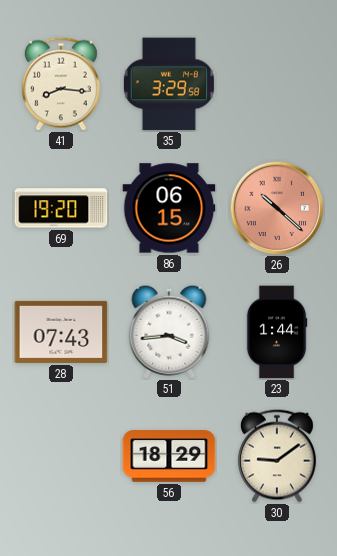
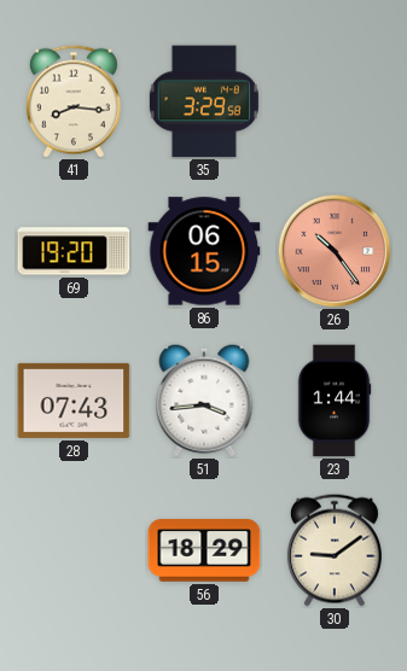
26: 10:22 -> 10:24
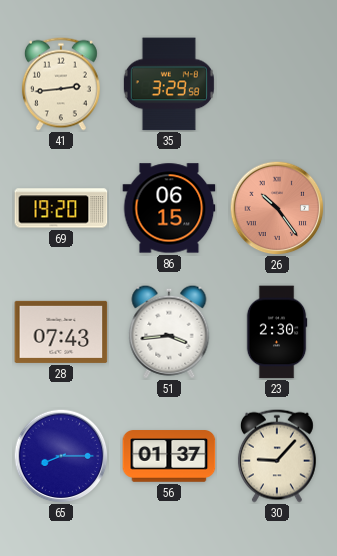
41: 8:16 -> 2:44
23: 1:44 -> 2:30
65: none -> 8:15
56: 18:29 -> 01:37
30: 9:09 -> 9:07
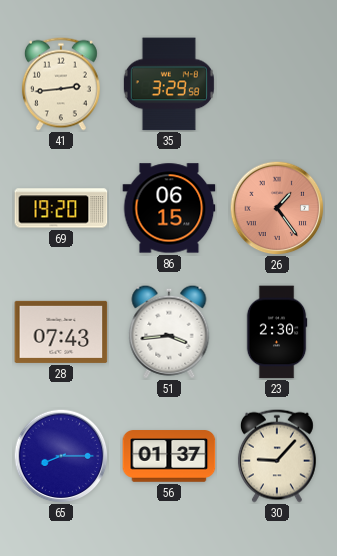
26: 10:24 -> 1:24
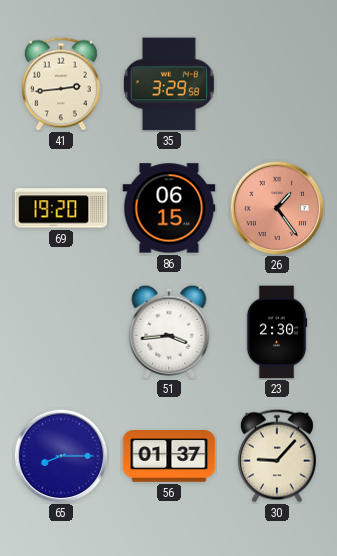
28: 07:43 -> none
